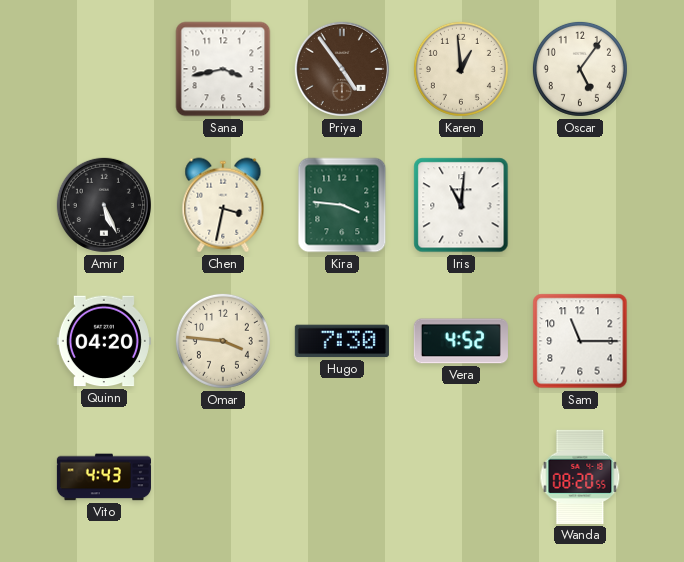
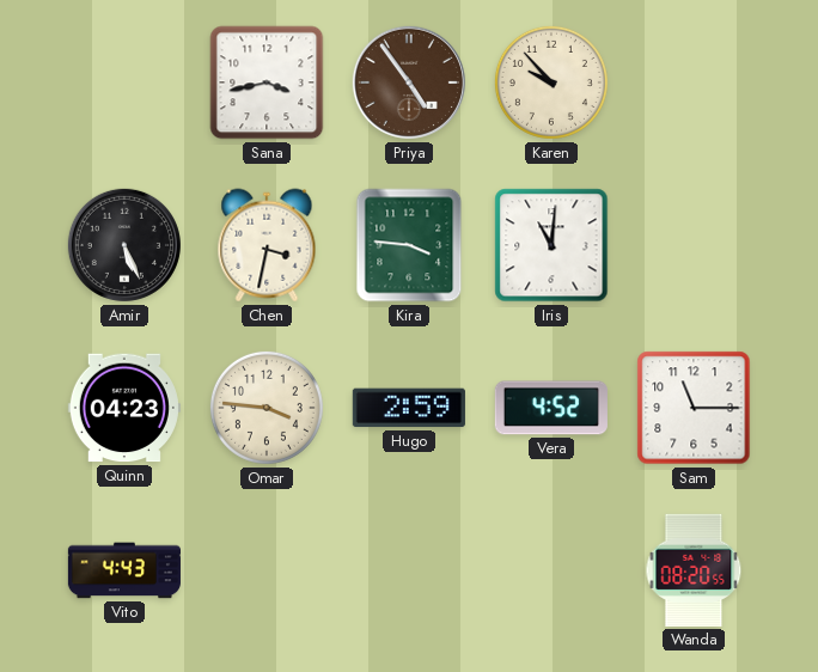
Karen: 12:59 -> 9:53
Oscar: 5:06 -> none
Quinn: 04:20 -> 04:23
Hugo: 7:30 -> 2:59
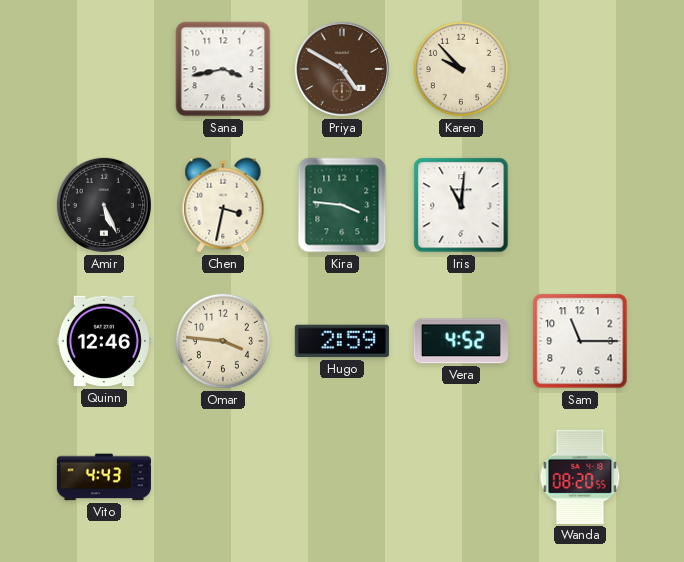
Priya: 4:54 -> 4:50
Quinn: 04:23 -> 12:46
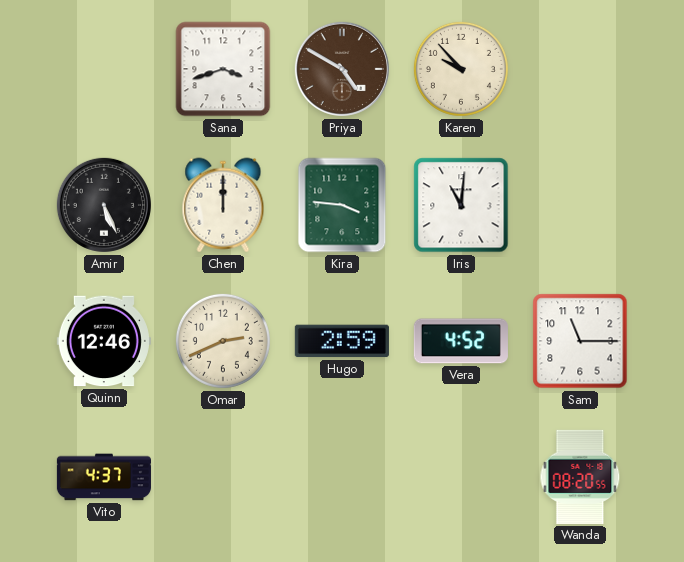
Sana: 3:43 -> 3:42
Chen: 3:32 -> 12:00
Omar: 3:46 -> 2:41
Vito: 4:43 -> 4:37
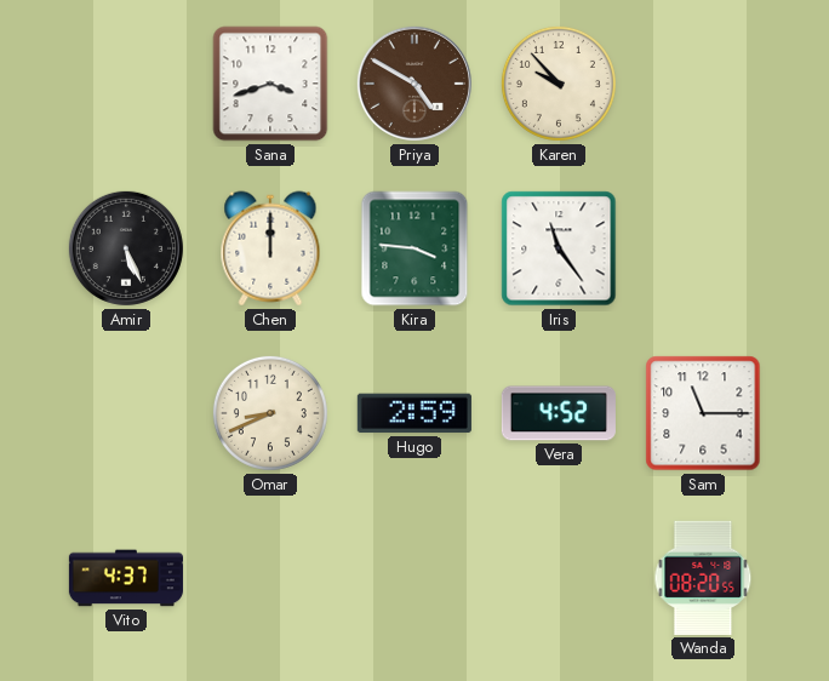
Iris: 11:01 -> 11:24
Quinn: 12:46 -> none
Omar: 2:41 -> 8:41
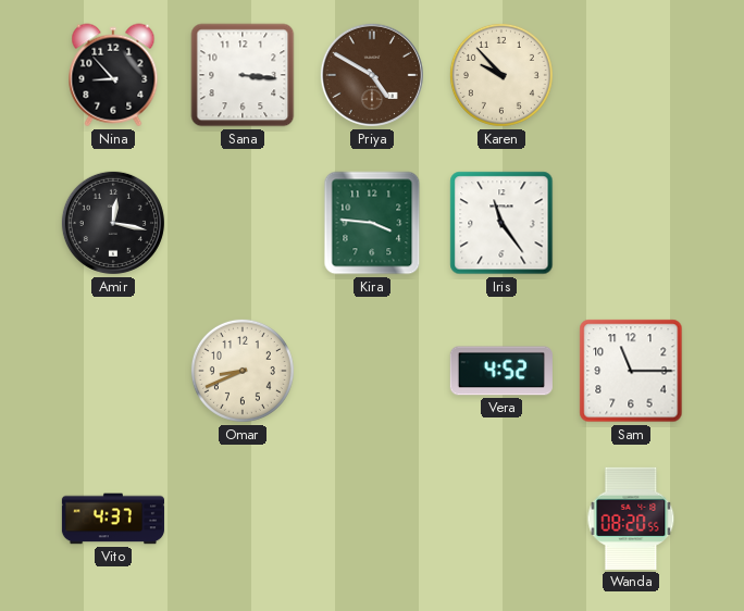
Nina: none -> 8:53
Sana: 3:42 -> 3:16
Amir: 5:26 -> 12:17
Chen: 12:00 -> none
Hugo: 2:59 -> none
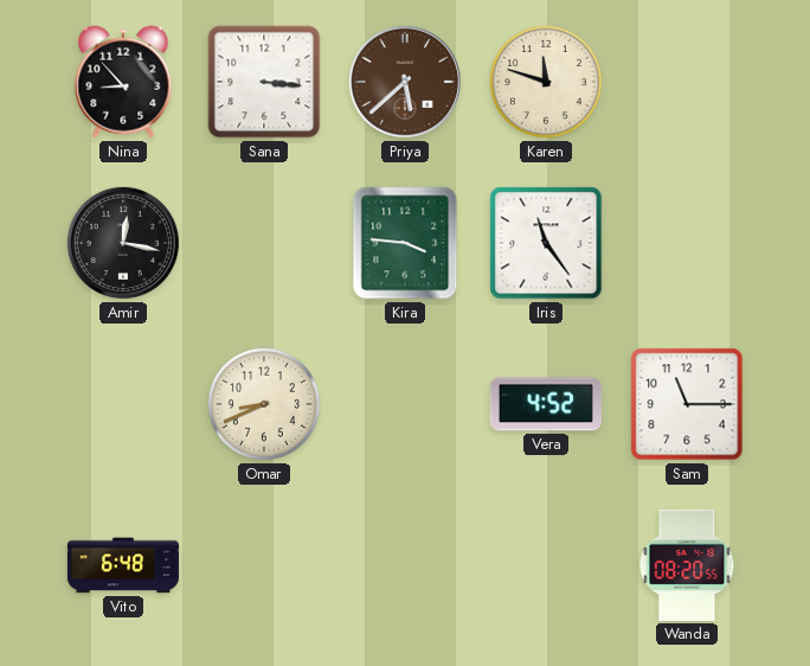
Priya: 4:50 -> 5:38
Karen: 9:53 -> 11:48
Vito: 4:37 -> 6:48
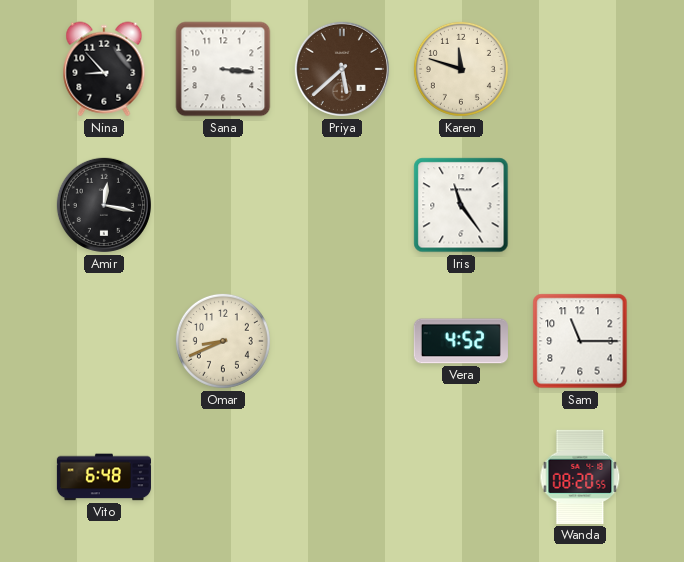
Kira: 3:46 -> none
